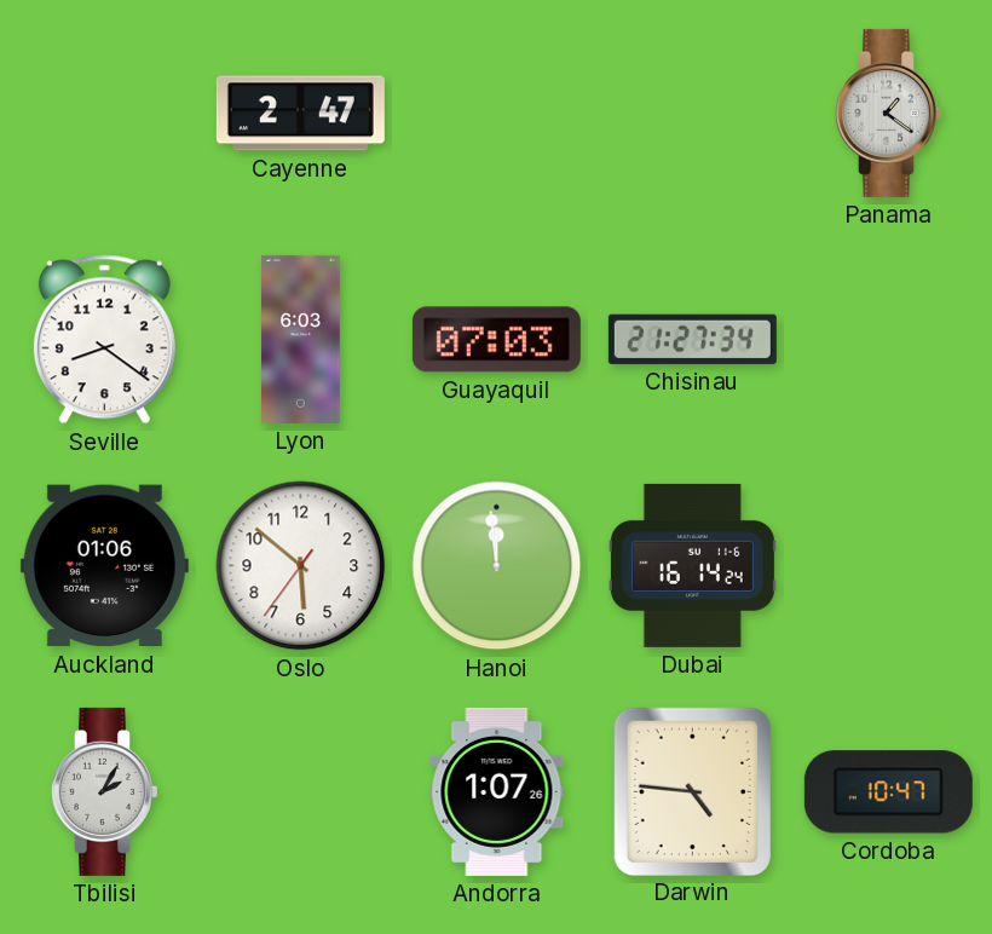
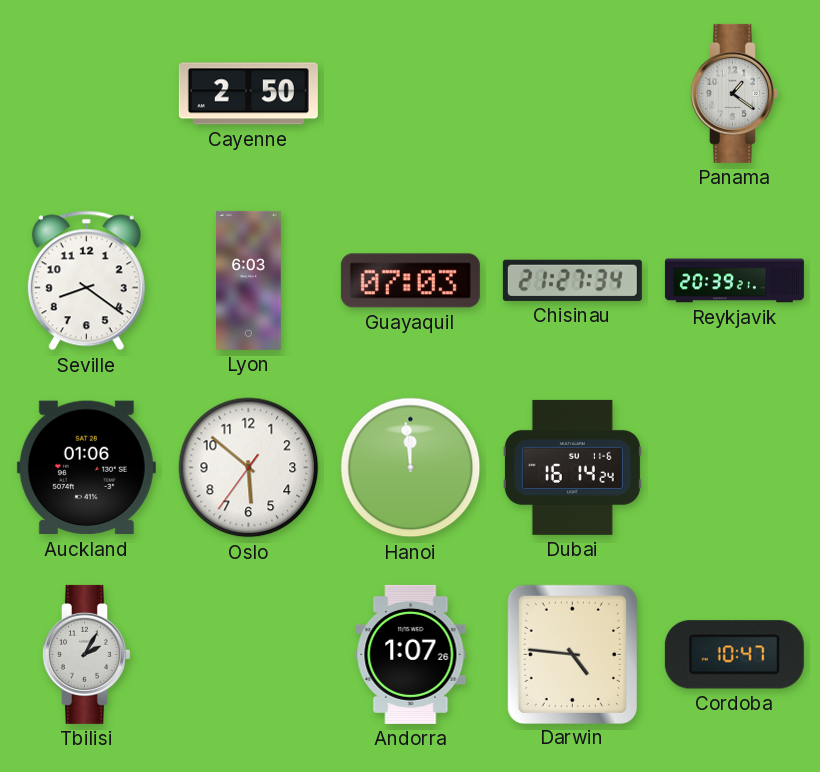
Cayenne: 2:47 -> 2:50
Reykjavik: none -> 20:39
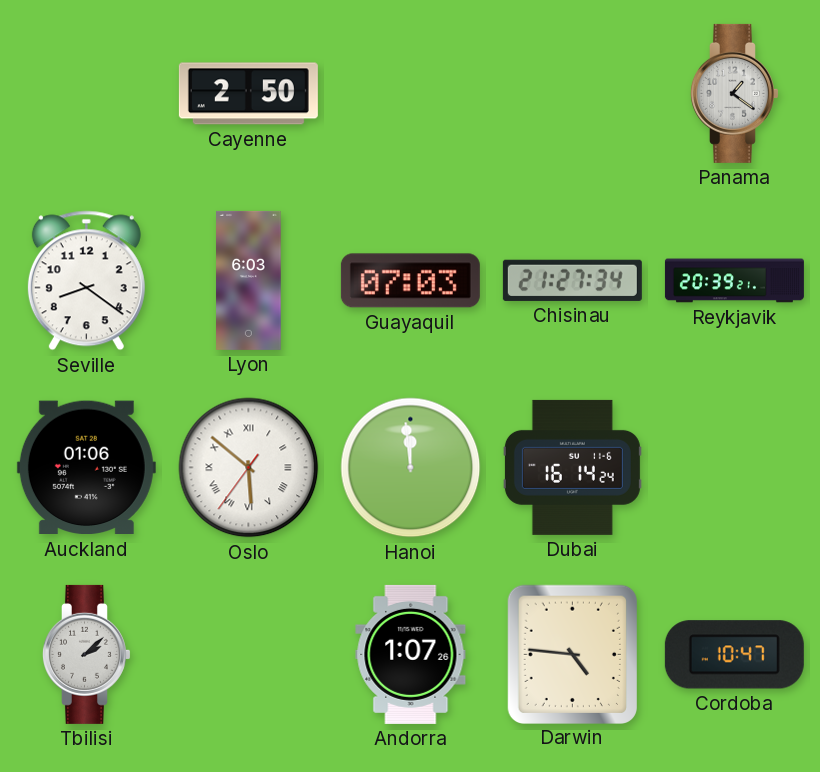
Oslo numerals: Arabic -> Roman
Tbilisi: 2:05 -> 2:08
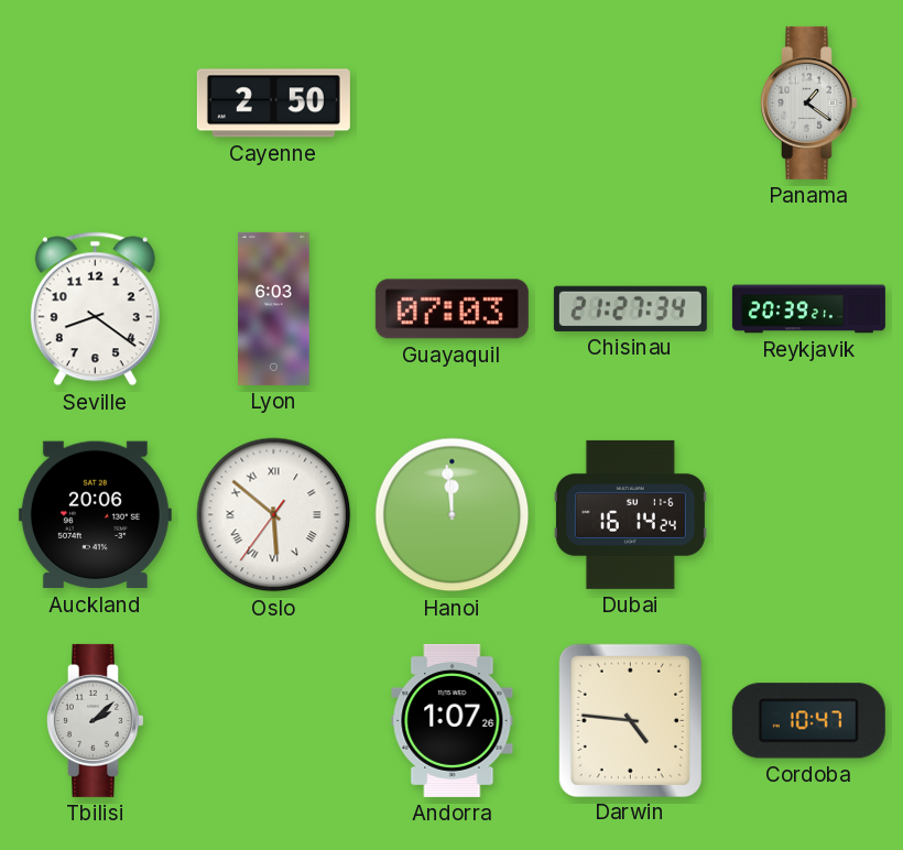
Auckland: 01:06 -> 20:06
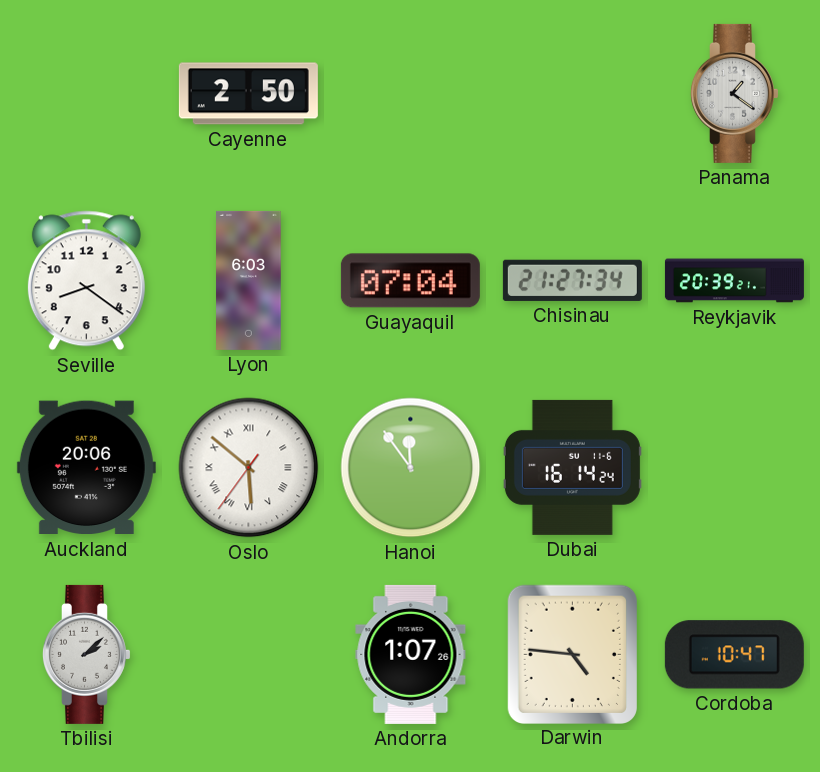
Guayaquil: 07:03 -> 07:04
Hanoi: 11:59 -> 11:54
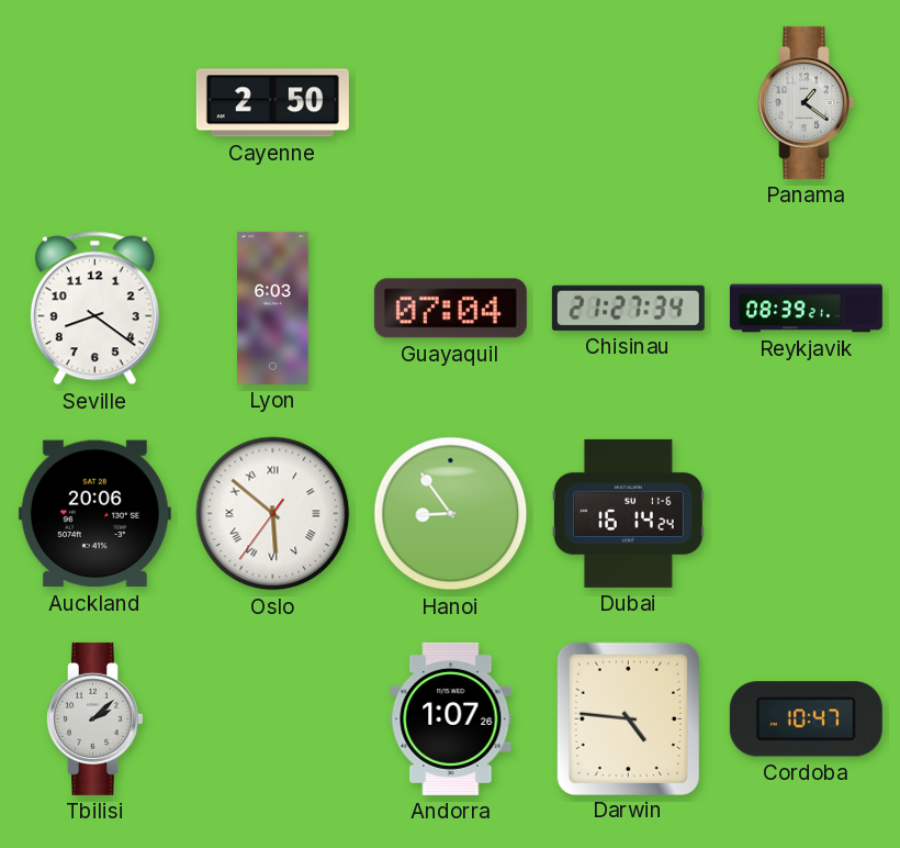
Reykjavik: 20:39 -> 08:39
Hanoi: 11:54 -> 8:54
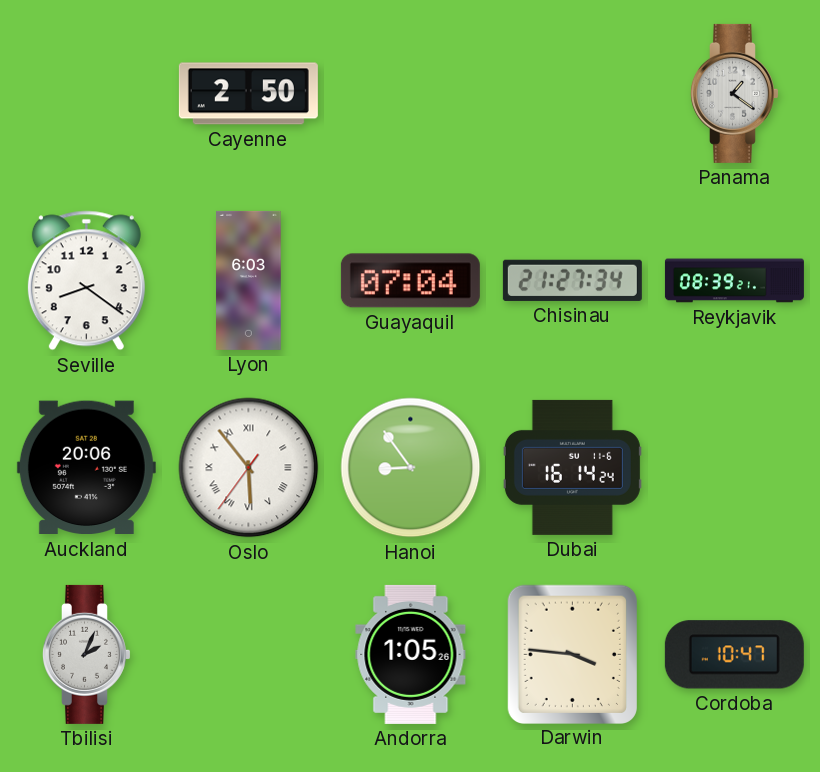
Oslo: 5:51 -> 5:53
Tbilisi: 2:08 -> 2:04
Andorra: 1:07 -> 1:05
Darwin: 4:46 -> 3:46
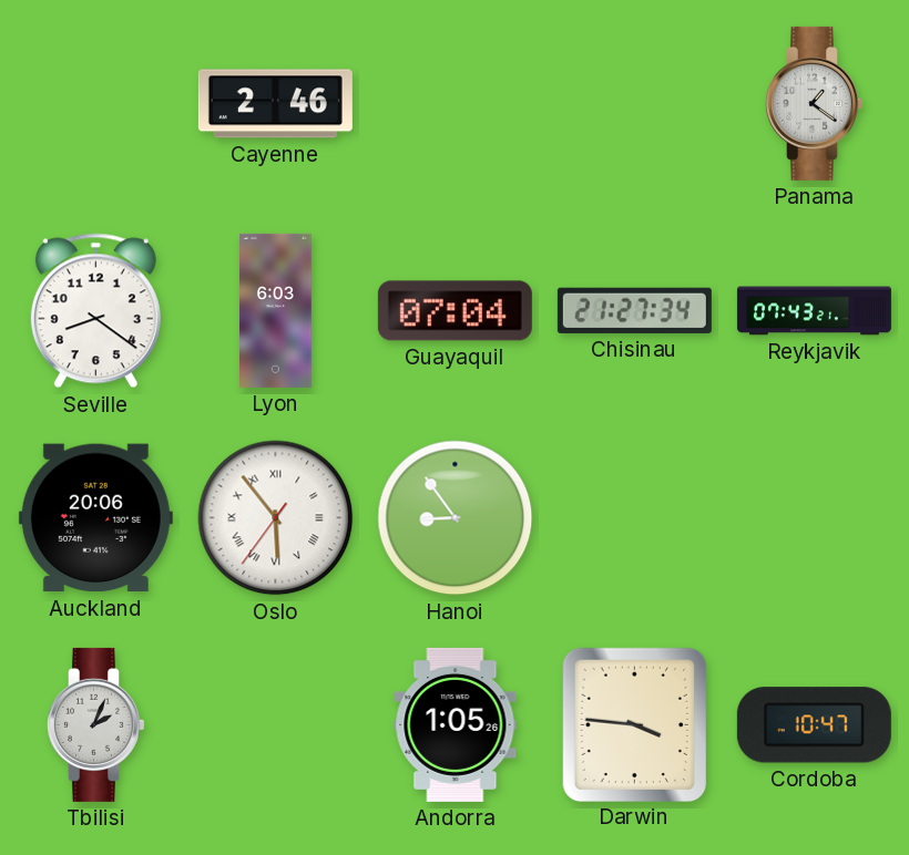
Cayenne: 2:50 -> 2:46
Reykjavik: 08:39 -> 07:43
Dubai: 16:14 -> none
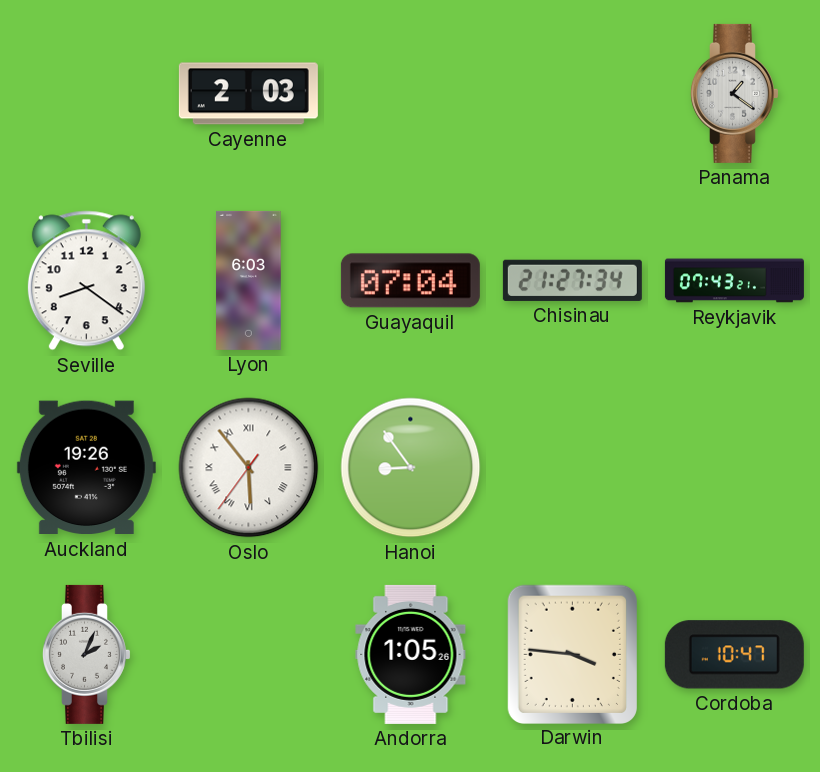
Cayenne: 2:46 -> 2:03
Auckland: 20:06 -> 19:26
